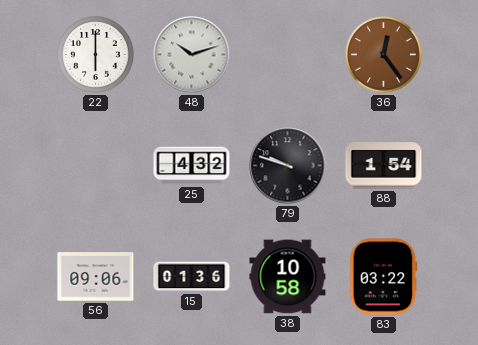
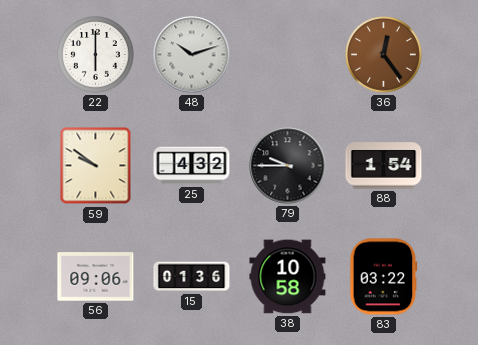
59: none -> 9:51
79: 9:48 -> 9:45
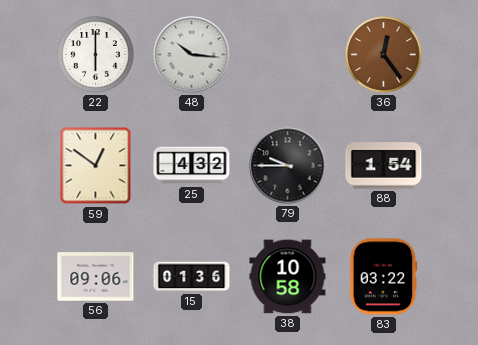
48: 10:12 -> 10:16
59: 9:51 -> 12:51
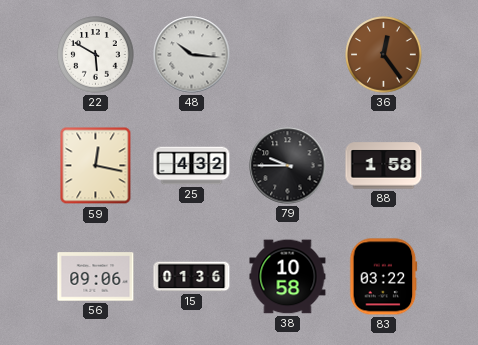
22: 6:00 -> 5:50
59: 12:51 -> 12:17
88: 1:54 -> 1:58
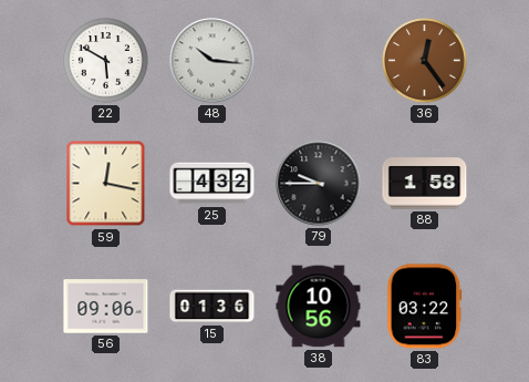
38: 10:58 -> 10:56
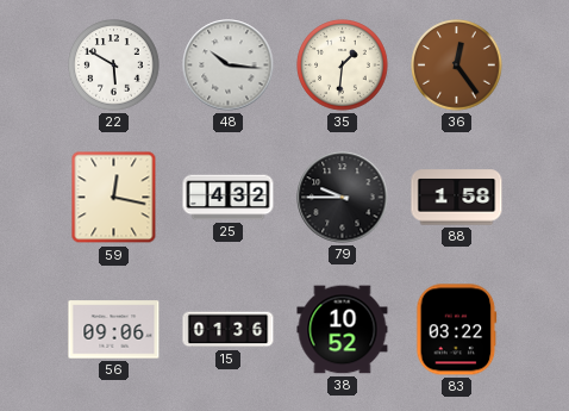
35: none -> 1:31
38: 10:56 -> 10:52
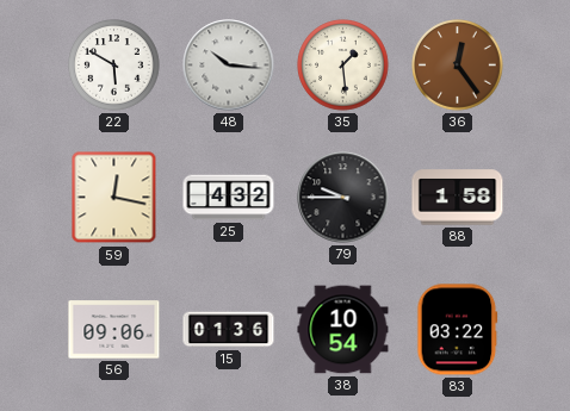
35: 1:31 -> 1:29
38: 10:52 -> 10:54
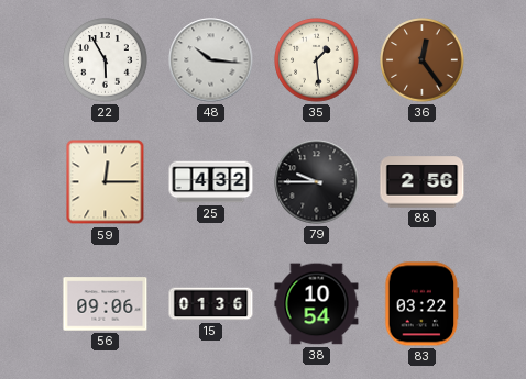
22: 5:50 -> 5:55
59: 12:17 -> 12:15
88: 1:58 -> 2:56
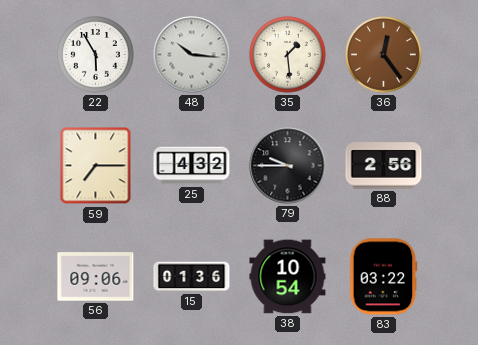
59: 12:15 -> 7:15
